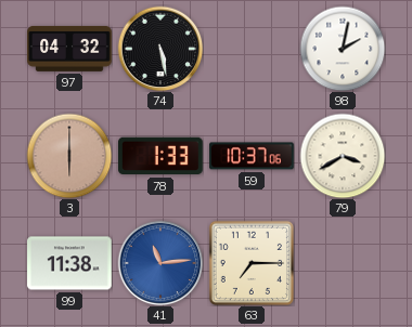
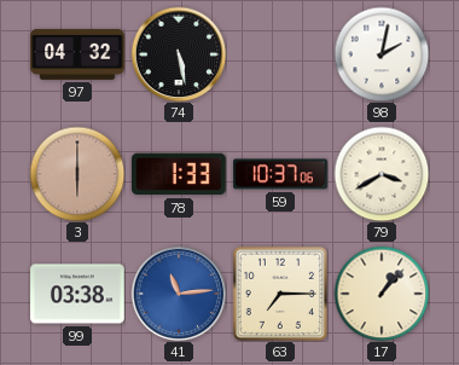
99: 11:38 -> 03:38
17: none -> 1:07
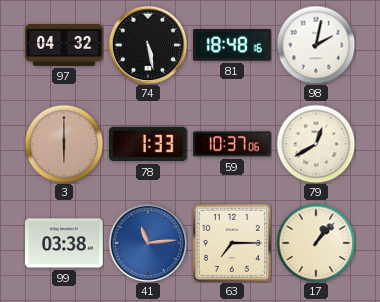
81: none -> 18:48
79: 3:40 -> 12:40
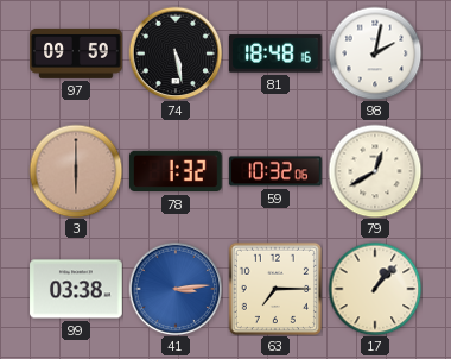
97: 04:32 -> 09:59
78: 1:33 -> 1:32
59: 10:37 -> 10:32
41: 11:14 -> 3:14
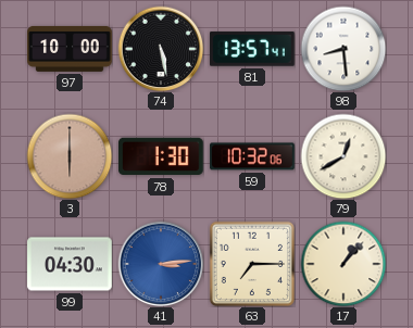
97: 09:59 -> 10:00
81: 18:48 -> 13:57
98: 2:02 -> 8:29
78: 1:32 -> 1:30
99: 03:38 -> 04:30
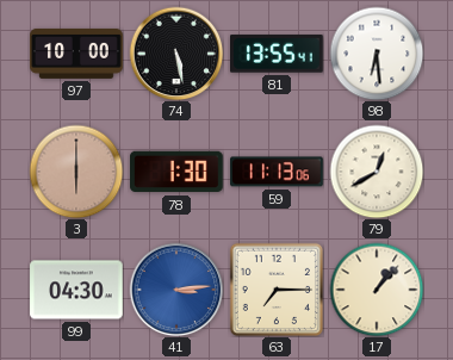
81: 13:57 -> 13:55
98: 8:29 -> 6:29
59: 10:32 -> 11:13
